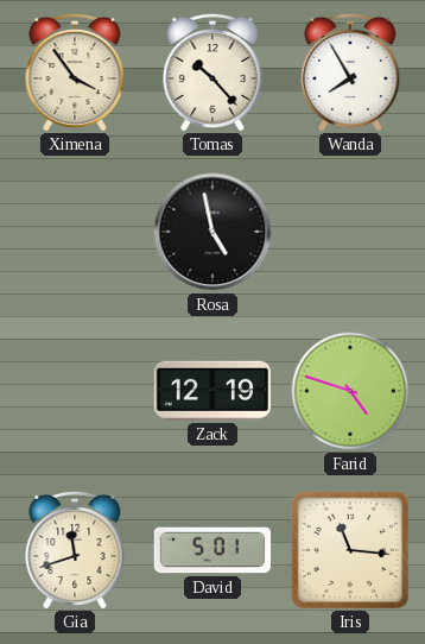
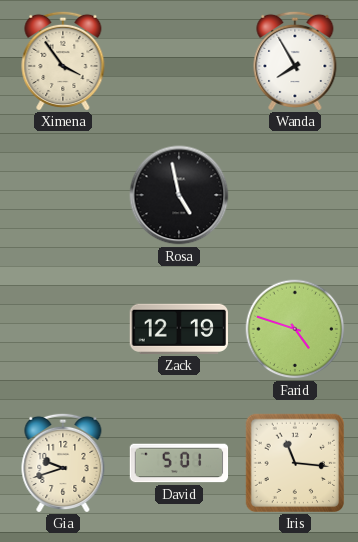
Tomas: 10:23 -> none
Gia: 11:42 -> 9:42
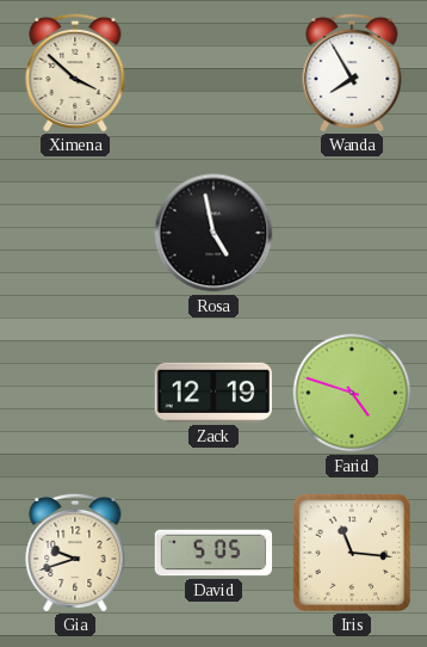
Ximena: 3:54 -> 3:52
David: 5:01 -> 5:05
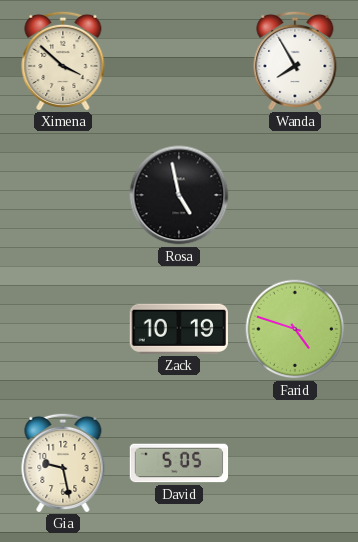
Zack: 12:19 -> 10:19
Gia: 9:42 -> 9:28
Iris: 11:16 -> none
